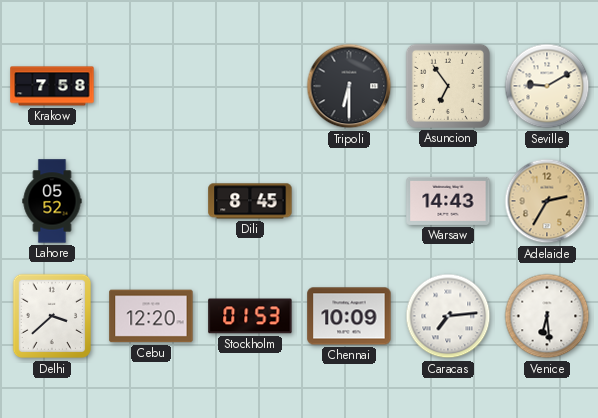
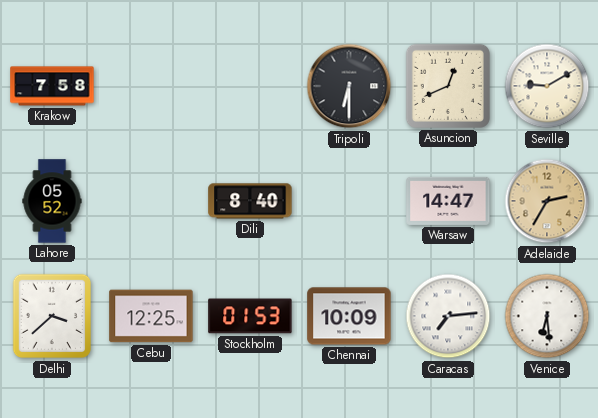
Asuncion: 6:54 -> 12:41
Dili: 8:45 -> 8:40
Warsaw: 14:43 -> 14:47
Cebu: 12:20 -> 12:25
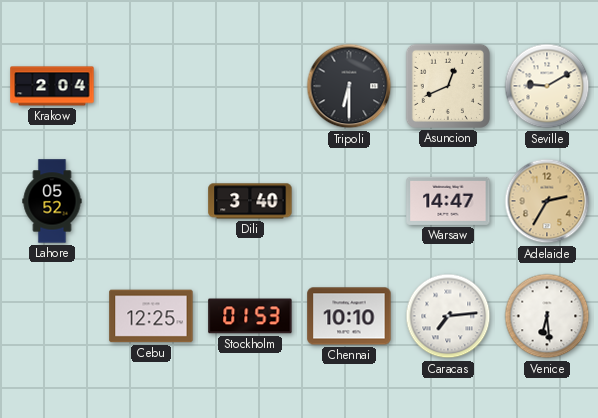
Krakow: 7:58 -> 2:04
Dili: 8:40 -> 3:40
Delhi: 3:38 -> none
Chennai: 10:09 -> 10:10
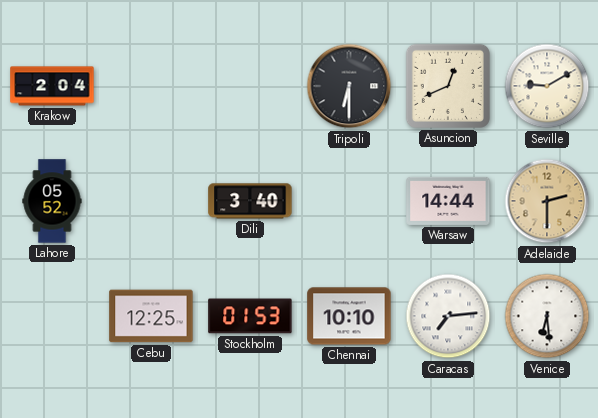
Warsaw: 14:47 -> 14:44
Adelaide: 2:35 -> 2:30
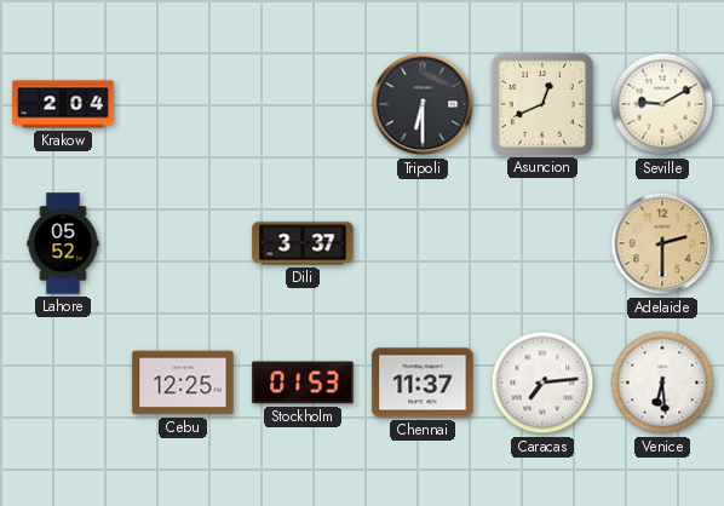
Dili: 3:40 -> 3:37
Warsaw: 14:44 -> none
Chennai: 10:10 -> 11:37
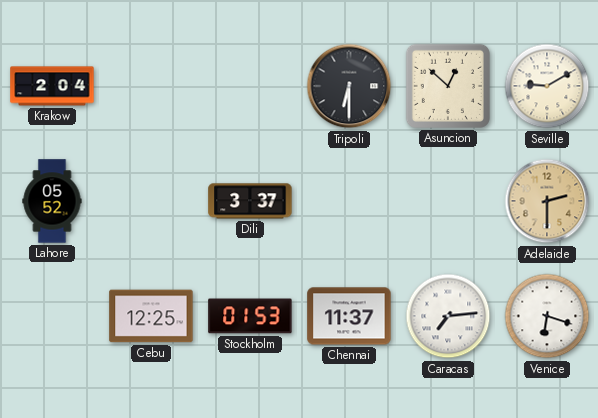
Asuncion: 12:41 -> 12:52
Venice: 6:29 -> 6:18
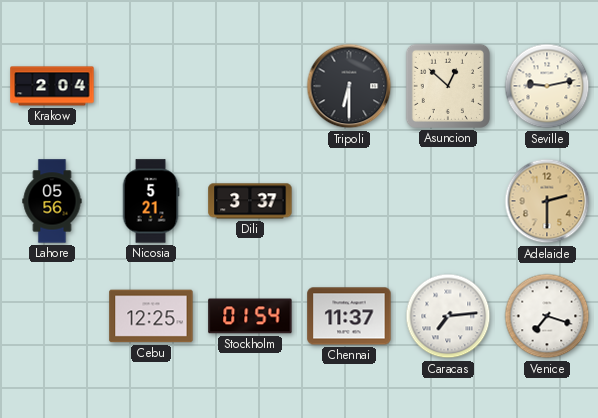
Seville: 9:10 -> 9:13
Lahore: 05:52 -> 05:56
Nicosia: none -> 5:21
Stockholm: 01:53 -> 01:54
Venice: 6:18 -> 7:18
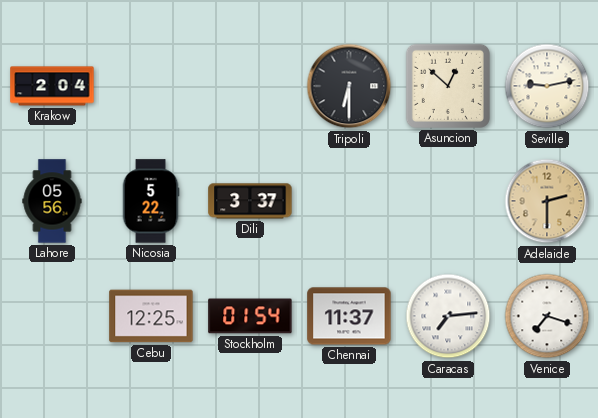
Nicosia: 5:21 -> 5:22
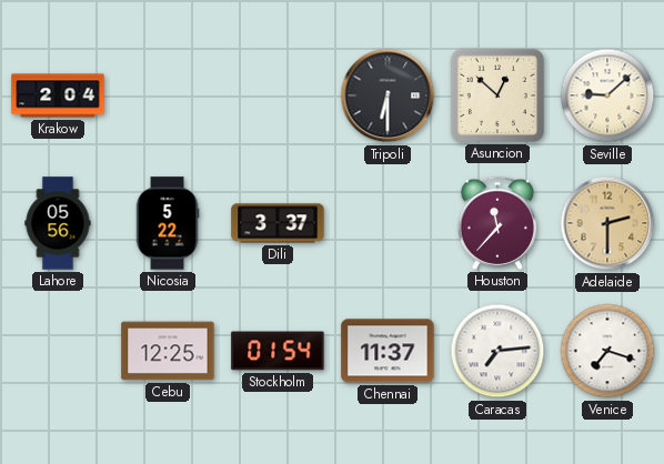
Seville: 9:13 -> 9:08
Houston: none -> 11:37
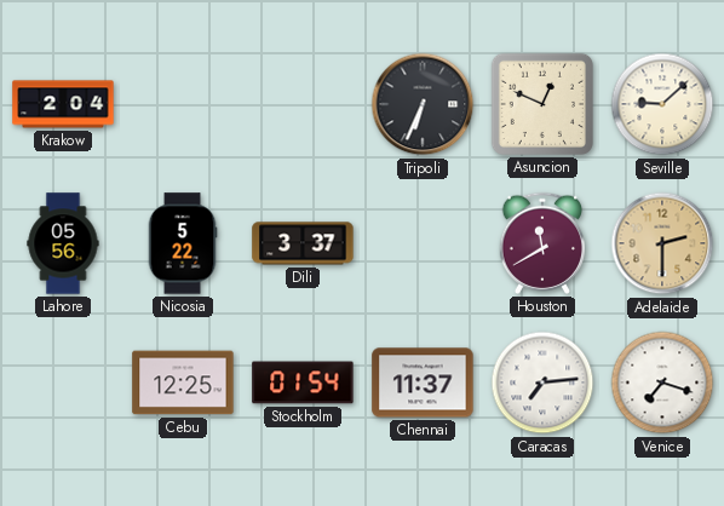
Tripoli: 6:30 -> 6:34
Asuncion: 12:52 -> 12:49
Houston: 11:37 -> 11:40
